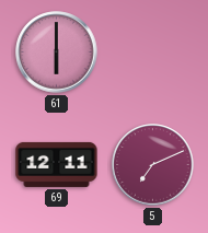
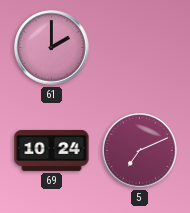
61: 6:00 -> 2:00
69: 12:11 -> 10:24
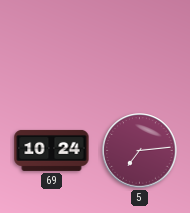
61: 2:00 -> none
5: 7:11 -> 7:14
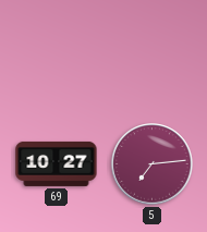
69: 10:24 -> 10:27
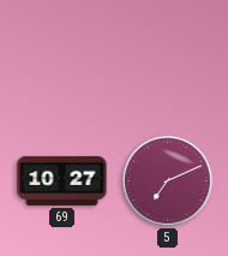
5: 7:14 -> 7:11
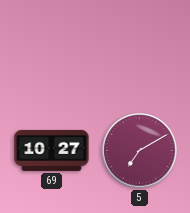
5: 7:11 -> 7:10
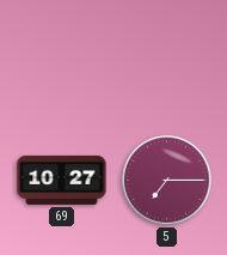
5: 7:10 -> 7:15
